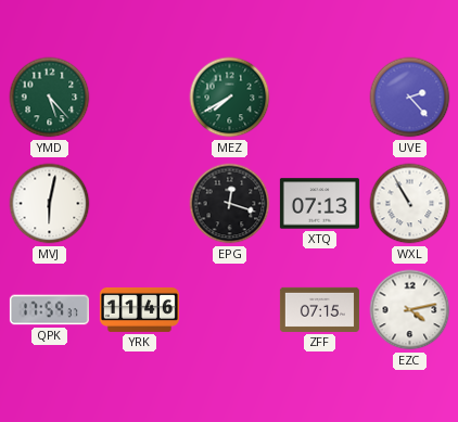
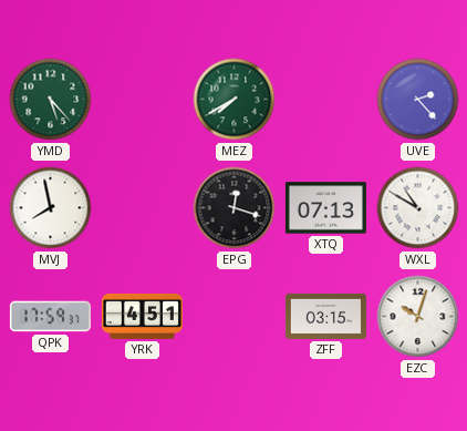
MVJ: 6:02 -> 7:58
WXL: 10:55 -> 10:50
YRK: 11:46 -> 4:51
ZFF: 07:15 -> 03:15
EZC: 4:13 -> 10:03
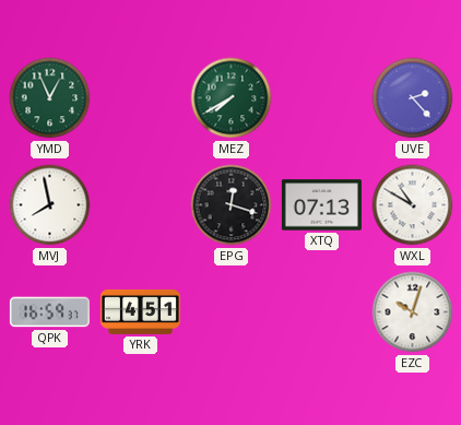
YMD: 5:23 -> 12:56
QPK: 17:59 -> 16:59
ZFF: 03:15 -> none
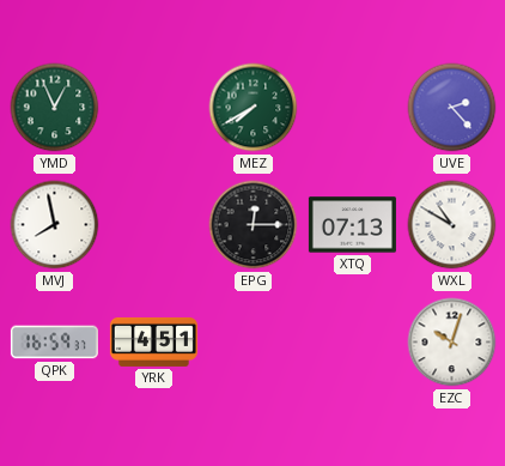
EPG: 12:18 -> 12:15
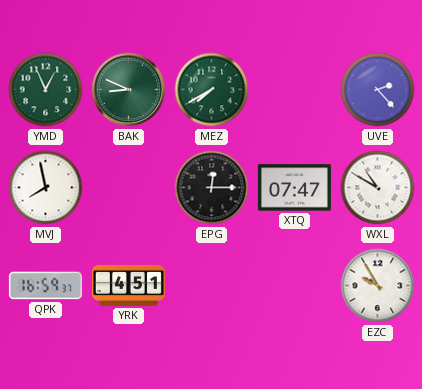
BAK: none -> 8:49
XTQ: 07:13 -> 07:47
EZC: 10:03 -> 9:55
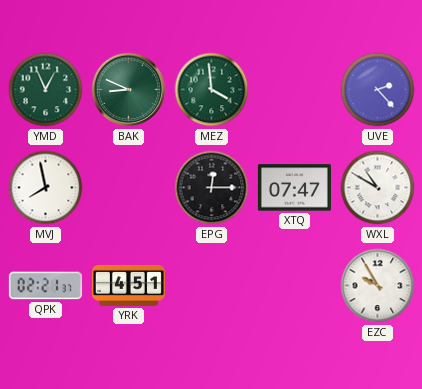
MEZ: 7:40 -> 3:59
QPK: 16:59 -> 02:21
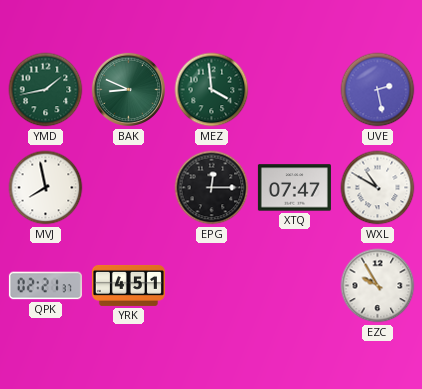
YMD: 12:56 -> 1:43
UVE: 2:23 -> 2:28
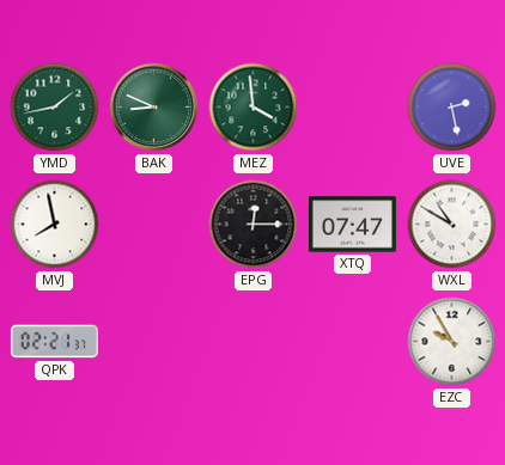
YRK: 4:51 -> none
